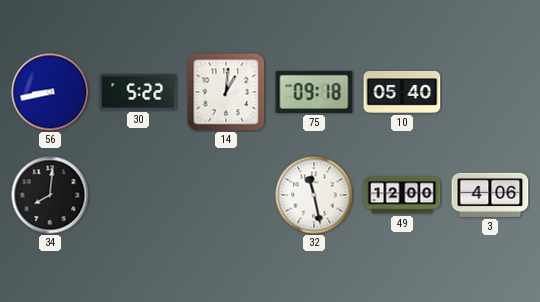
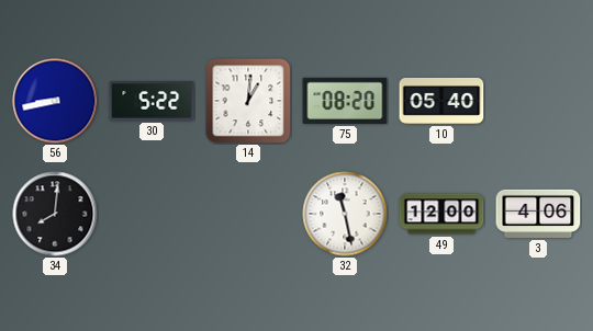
75: 09:18 -> 08:20
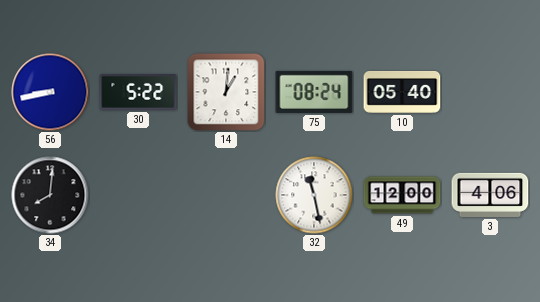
75: 08:20 -> 08:24
